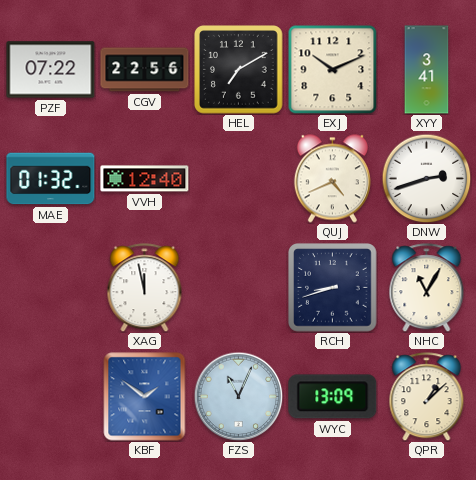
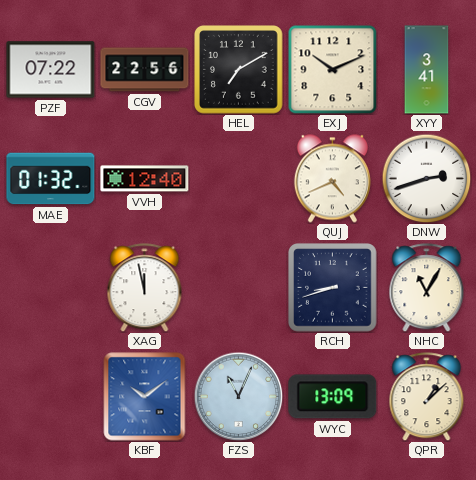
KBF: 1:51 -> 10:09
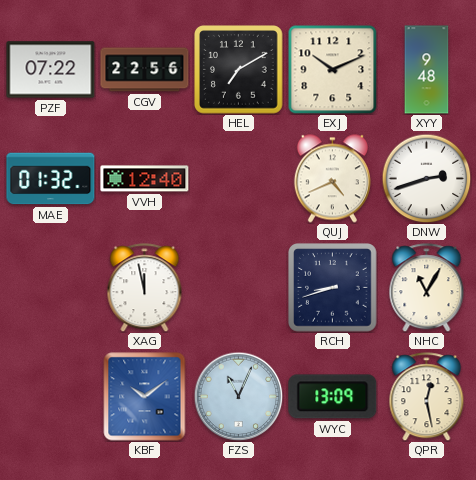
XYY: 3:41 -> 9:48
QPR: 1:08 -> 12:28
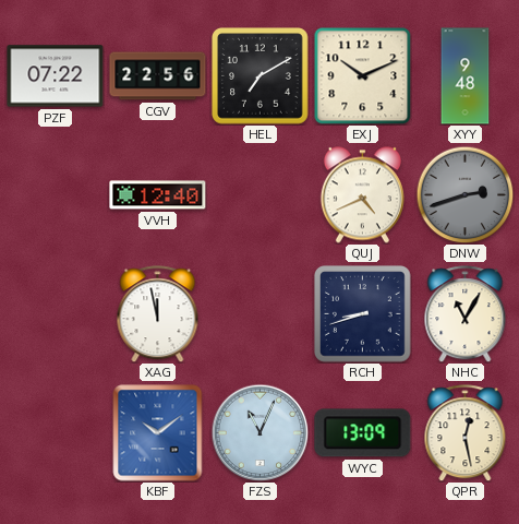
MAE: 01:32 -> none
DNW dial: white -> grey
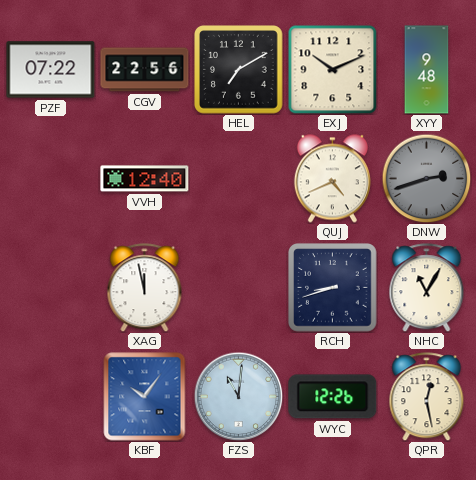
KBF: 10:09 -> 10:06
FZS: 11:04 -> 11:01
WYC: 13:09 -> 12:26
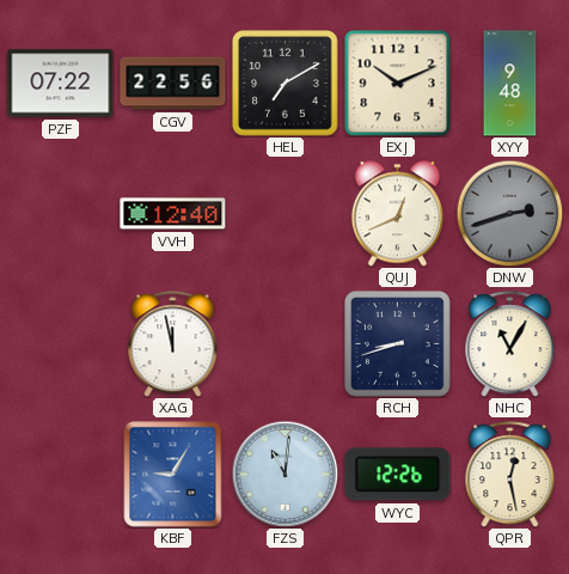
QUJ: 4:41 -> 12:41
KBF: 10:06 -> 9:05
